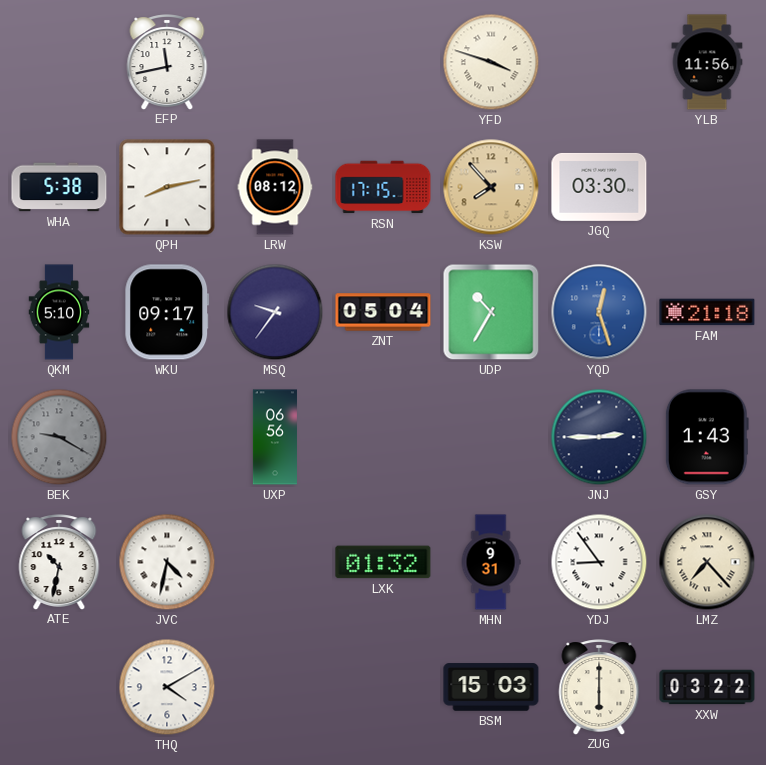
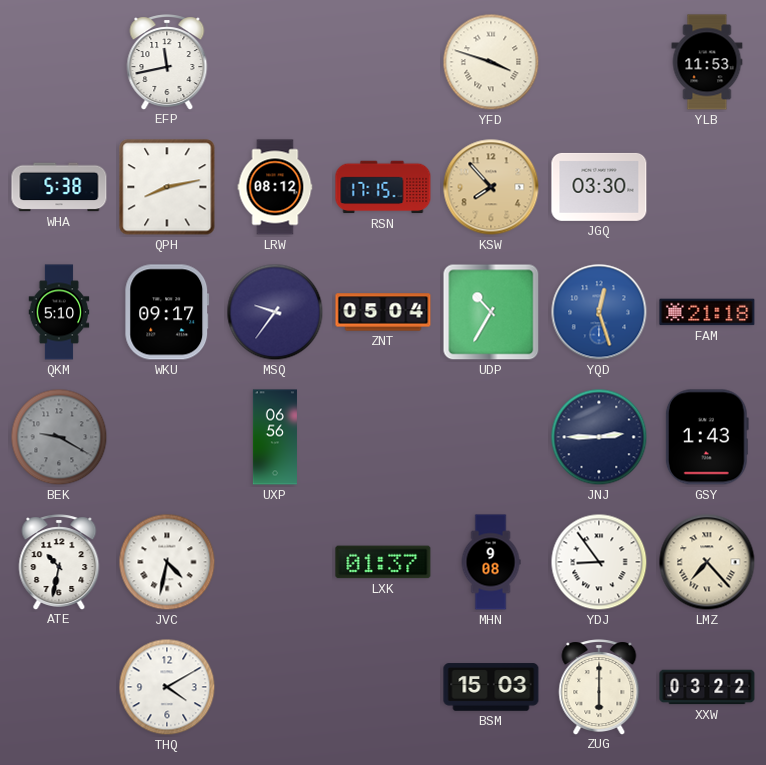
YLB: 11:56 -> 11:53
LXK: 01:32 -> 01:37
MHN: 9:31 -> 9:08
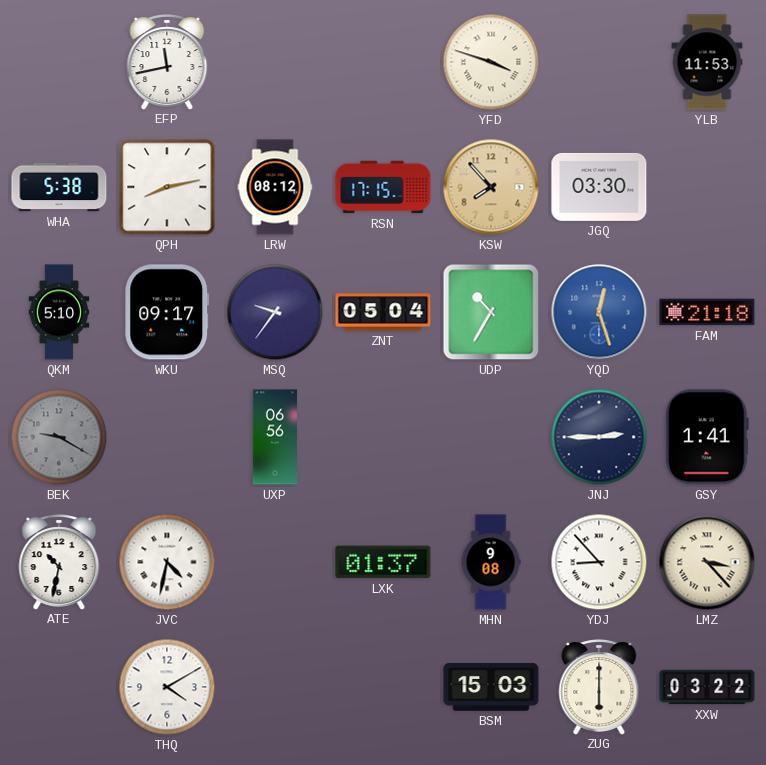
GSY: 1:43 -> 1:41
YDJ: 8:54 -> 8:53
LMZ: 7:23 -> 3:23
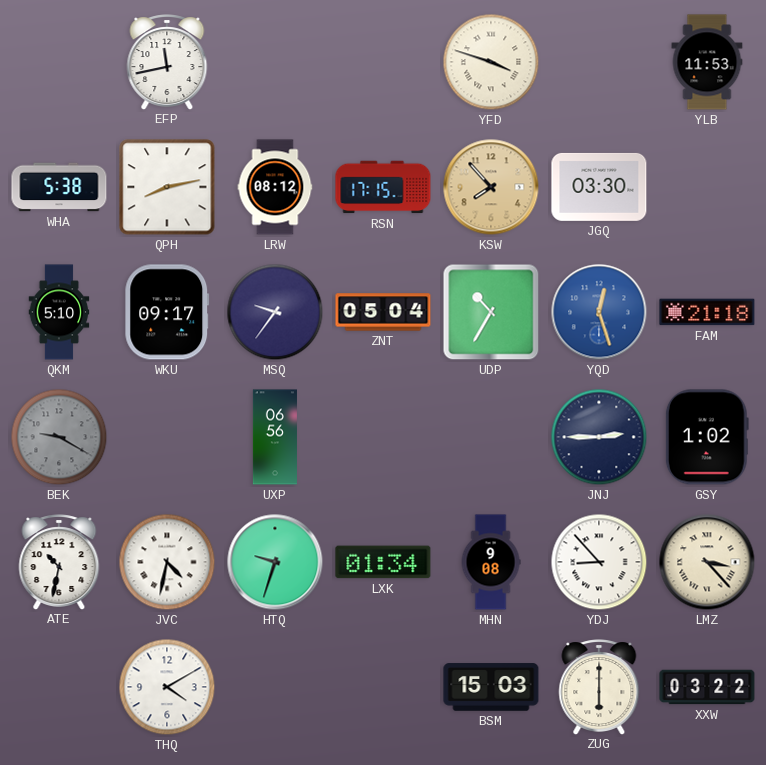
GSY: 1:41 -> 1:02
HTQ: none -> 9:33
LXK: 01:37 -> 01:34
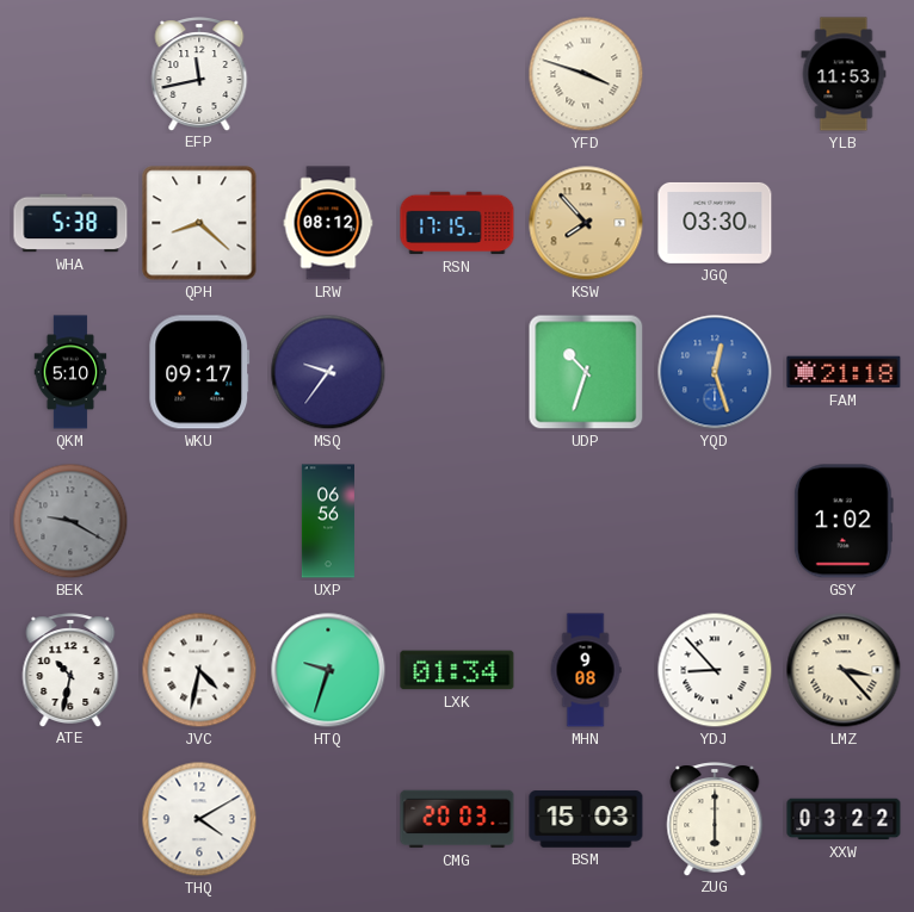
QPH: 8:13 -> 8:22
ZNT: 05:04 -> none
UDP: 10:35 -> 10:33
JNJ: 2:45 -> none
CMG: none -> 20:03
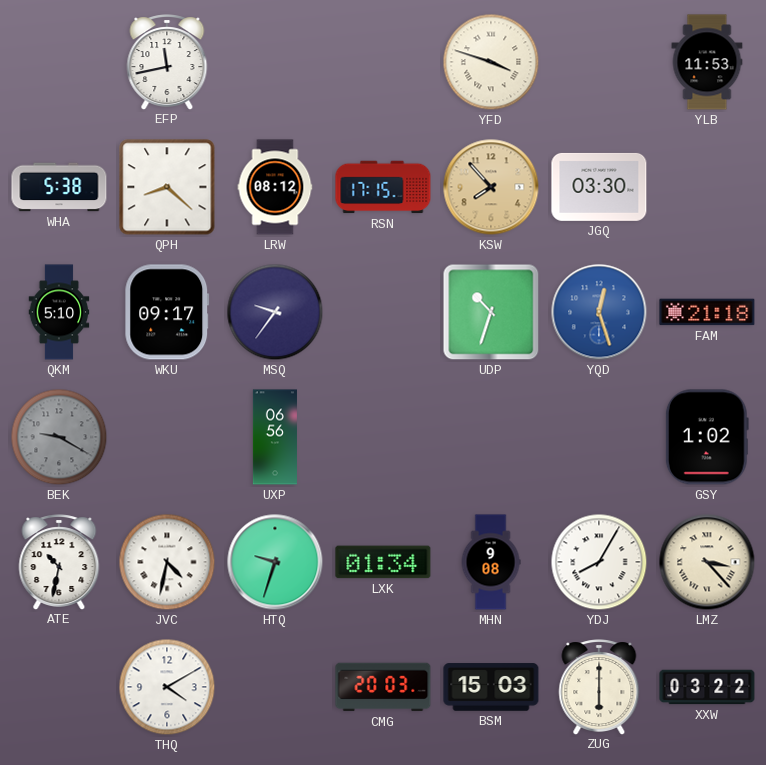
YDJ: 8:53 -> 8:05
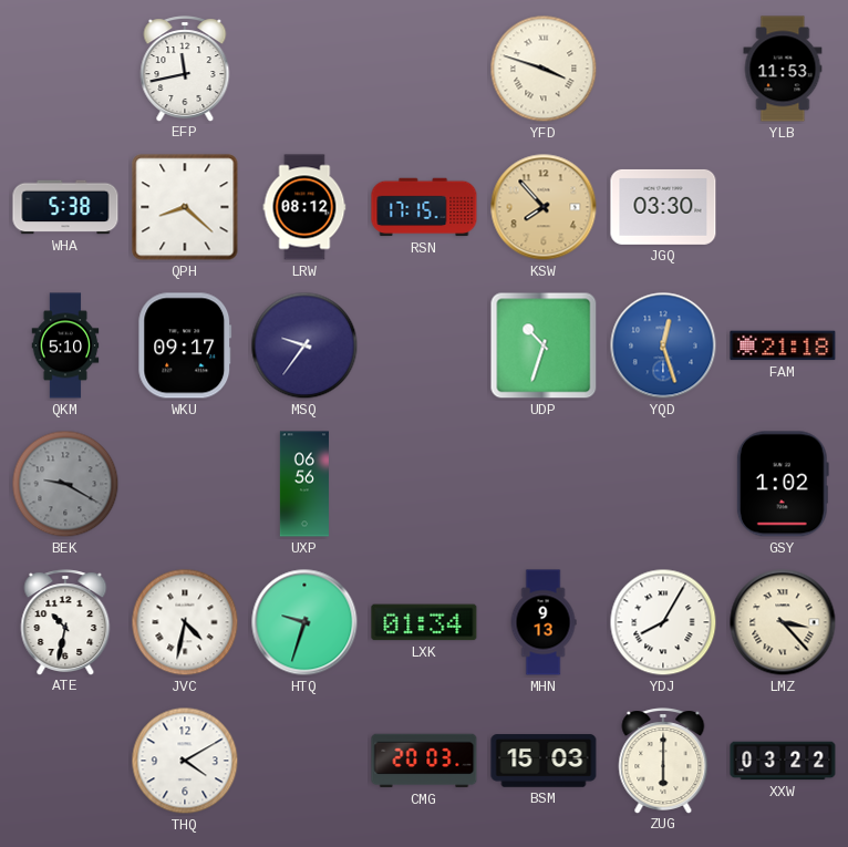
MHN: 9:08 -> 9:13
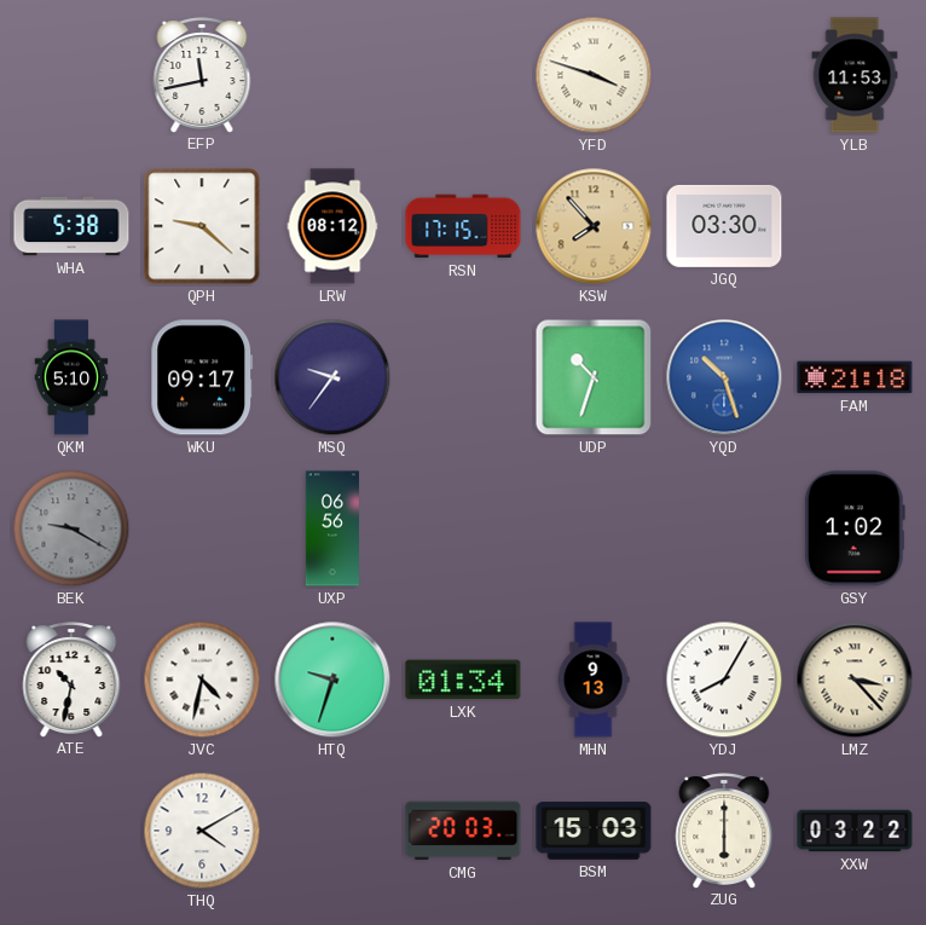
QPH: 8:22 -> 9:22
YQD: 12:27 -> 10:27
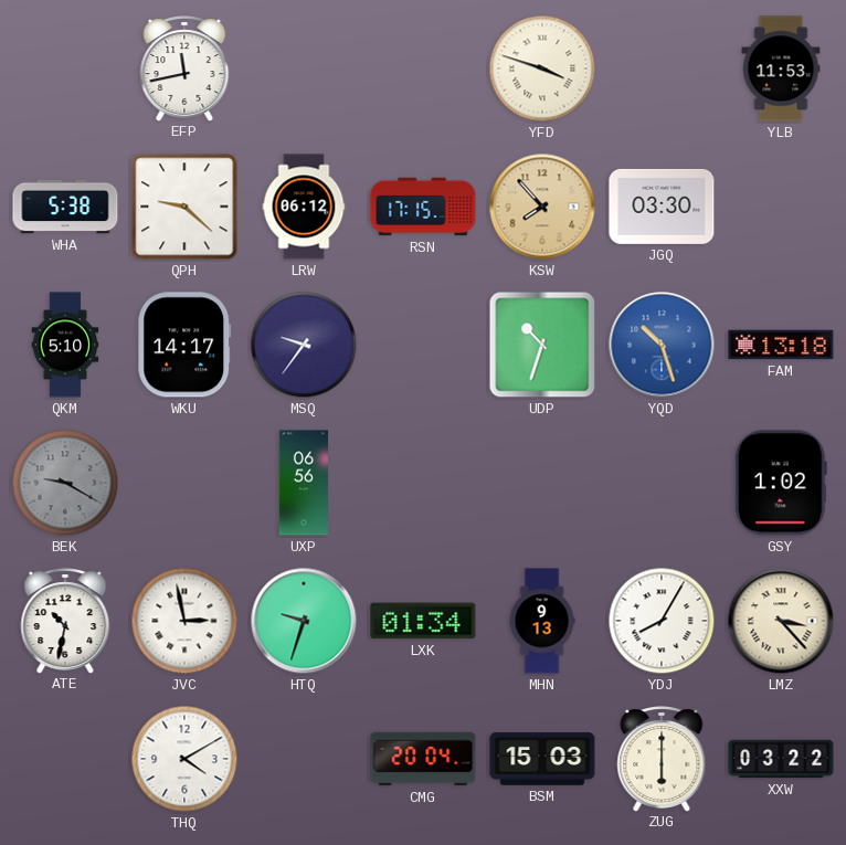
LRW: 08:12 -> 06:12
WKU: 09:17 -> 14:17
FAM: 21:18 -> 13:18
JVC: 4:32 -> 2:58
CMG: 20:03 -> 20:04
